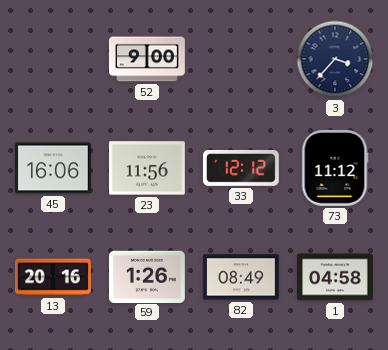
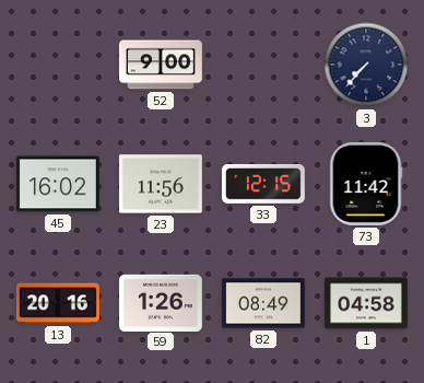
3: 3:37 -> 7:37
45: 16:06 -> 16:02
33: 12:12 -> 12:15
73: 11:12 -> 11:42
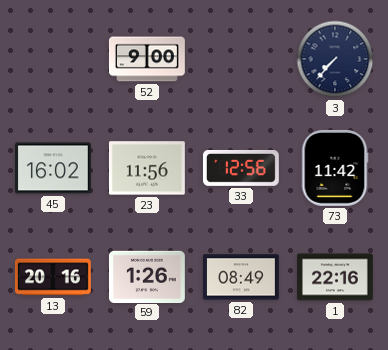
33: 12:15 -> 12:56
1: 04:58 -> 22:16
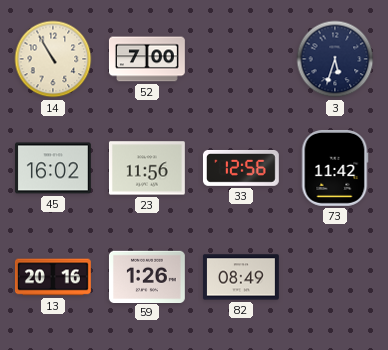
14: none -> 10:55
52: 9:00 -> 7:00
3: 7:37 -> 5:33
1: 22:16 -> none
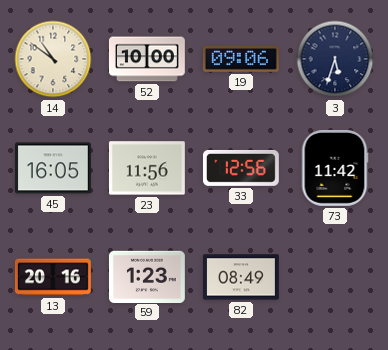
14: 10:55 -> 10:51
52: 7:00 -> 10:00
19: none -> 09:06
45: 16:02 -> 16:05
59: 1:26 -> 1:23
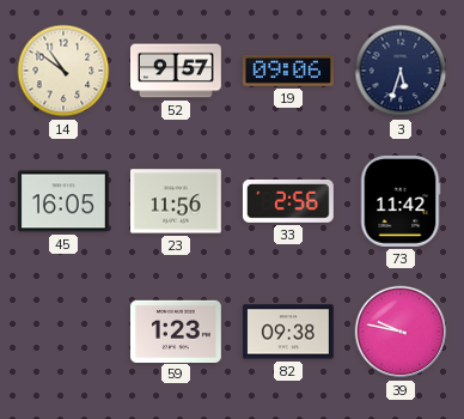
52: 10:00 -> 9:57
33: 12:56 -> 2:56
13: 20:16 -> none
82: 08:49 -> 09:38
39: none -> 9:47
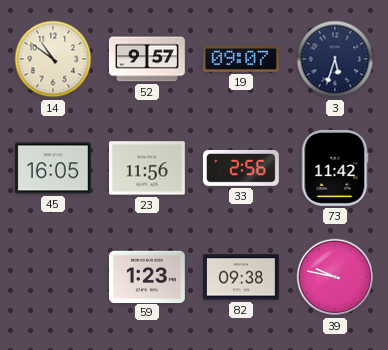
19: 09:06 -> 09:07
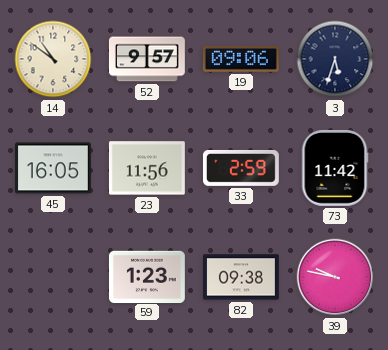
19: 09:07 -> 09:06
33: 2:56 -> 2:59
